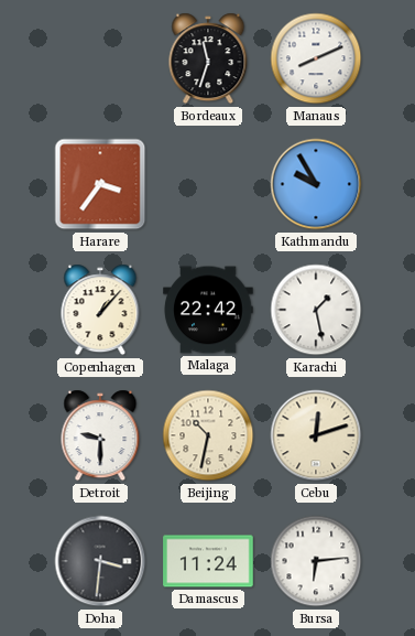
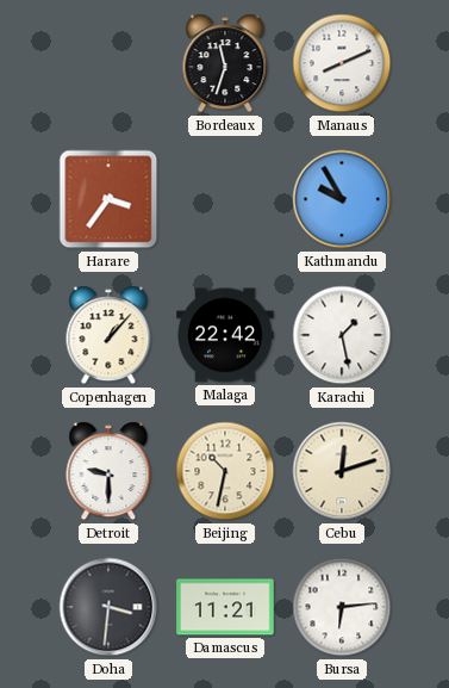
Damascus: 11:24 -> 11:21
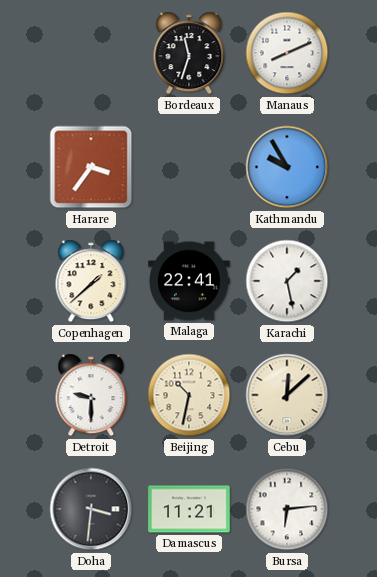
Copenhagen: 1:07 -> 1:38
Malaga: 22:42 -> 22:41
Cebu: 12:12 -> 12:08
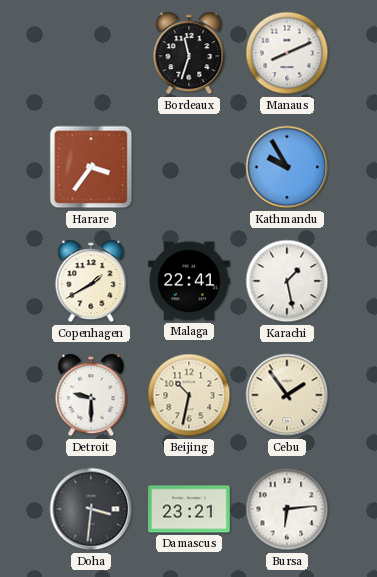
Copenhagen: 1:38 -> 1:40
Cebu: 12:08 -> 1:54
Damascus: 11:21 -> 23:21
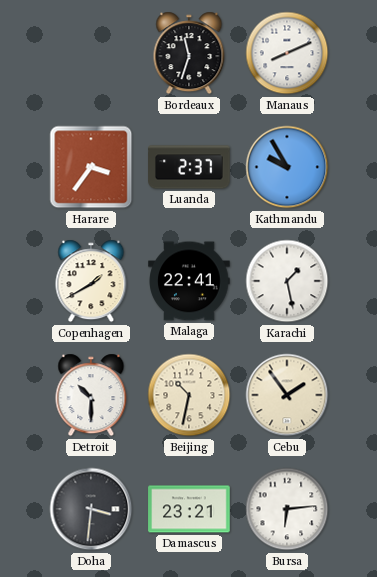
Luanda: none -> 2:37
Detroit: 9:30 -> 10:30
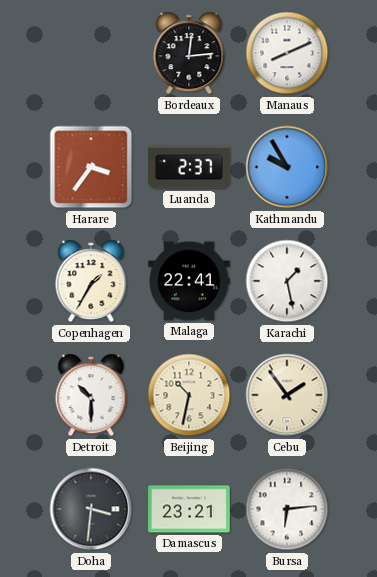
Bordeaux: 11:33 -> 12:14
Copenhagen: 1:40 -> 1:35
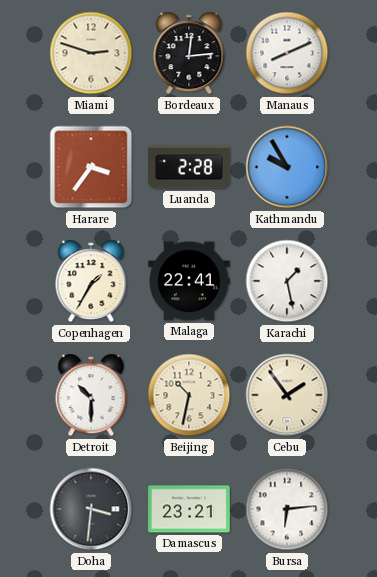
Miami: none -> 2:48
Luanda: 2:37 -> 2:28
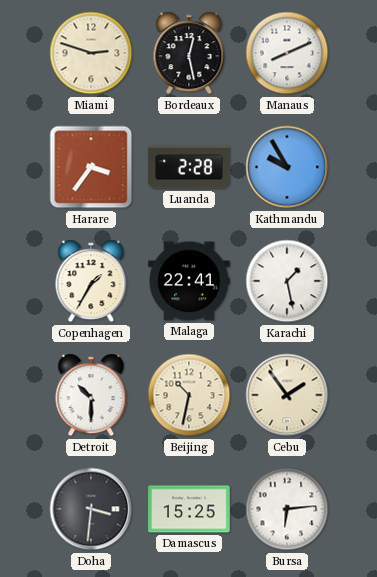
Bordeaux: 12:14 -> 12:28
Damascus: 23:21 -> 15:25
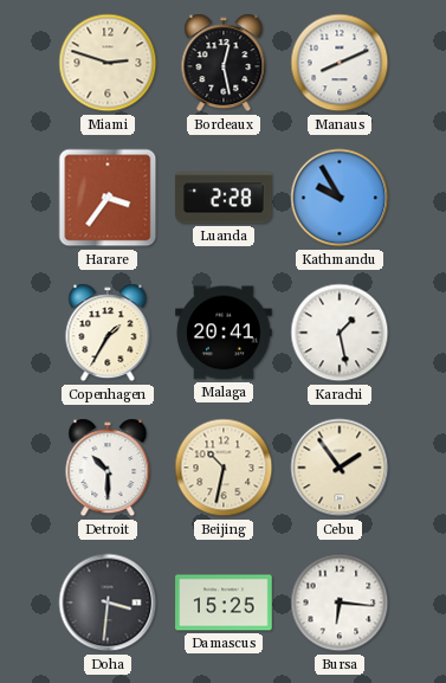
Malaga: 22:41 -> 20:41
Bursa: 6:14 -> 6:16
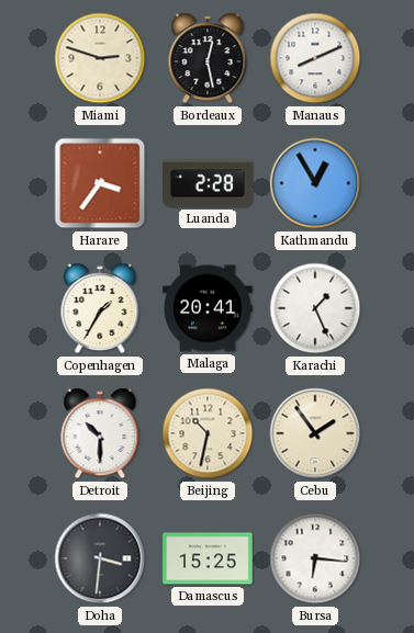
Kathmandu: 9:55 -> 12:55
Karachi: 1:28 -> 1:26
